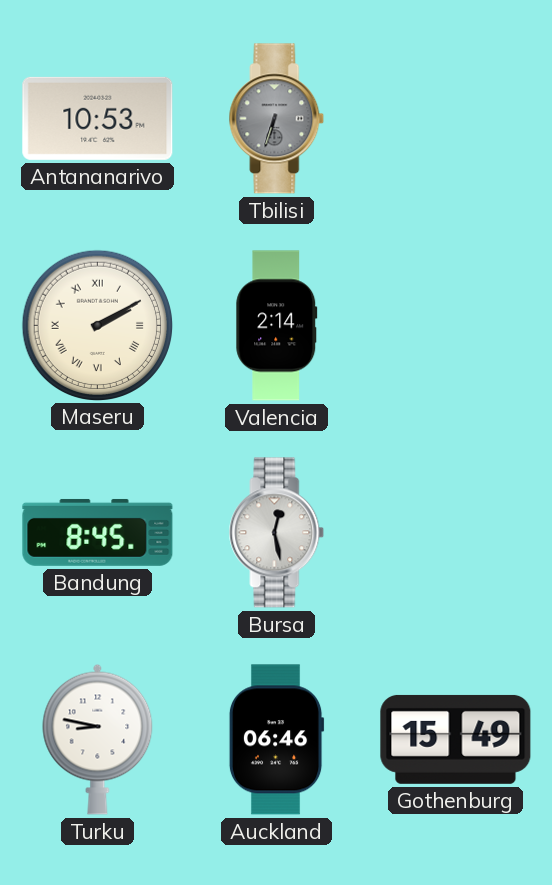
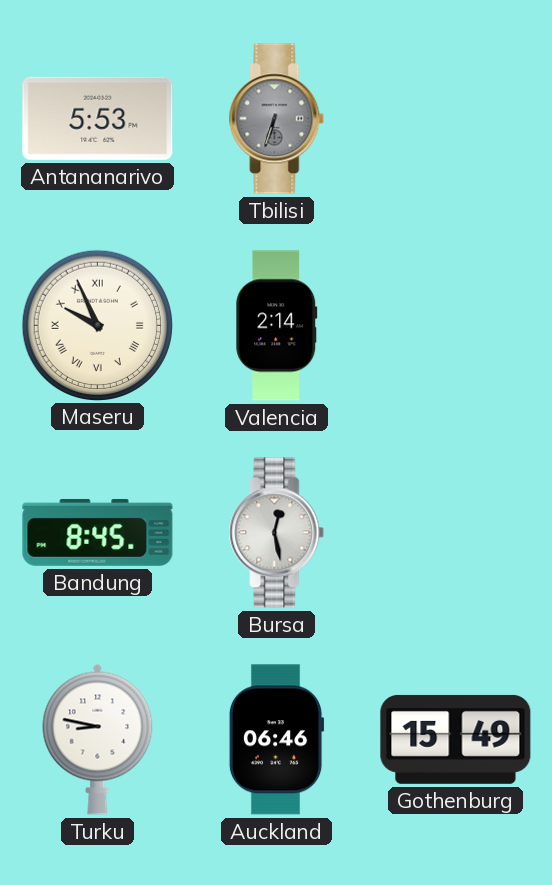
Antananarivo: 10:53 -> 5:53
Maseru: 2:10 -> 9:56
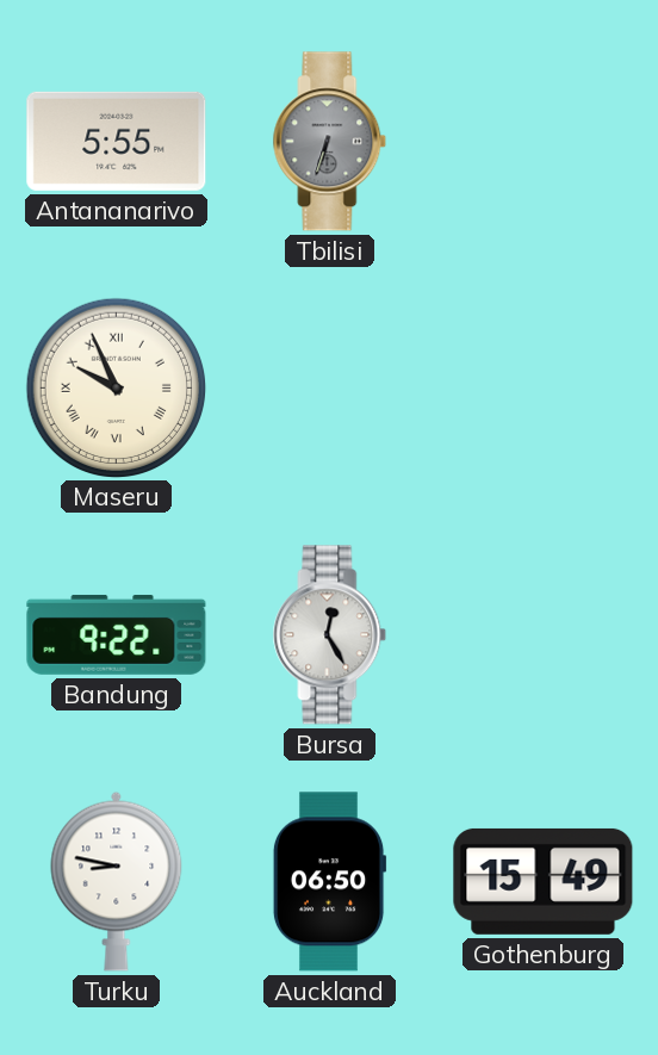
Antananarivo: 5:53 -> 5:55
Valencia: 2:14 -> none
Bandung: 8:45 -> 9:22
Bursa: 12:28 -> 12:25
Auckland: 06:46 -> 06:50
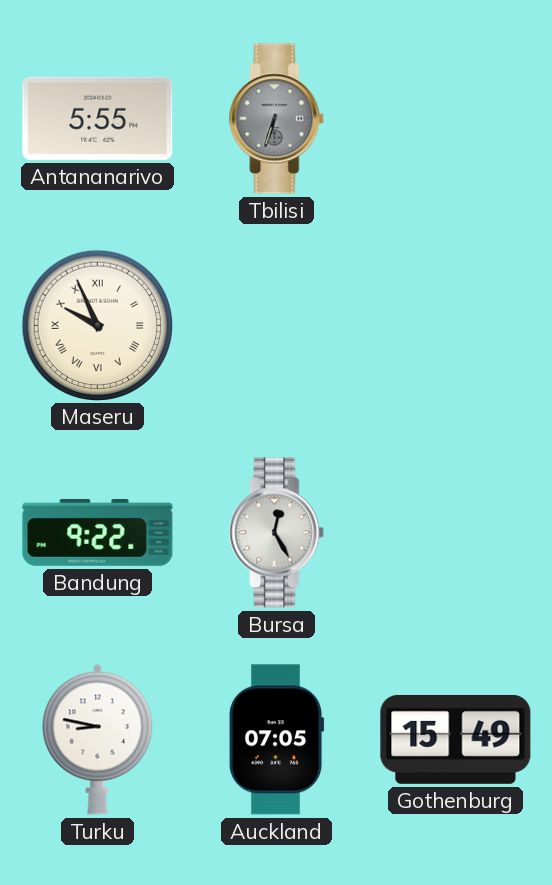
Auckland: 06:50 -> 07:05
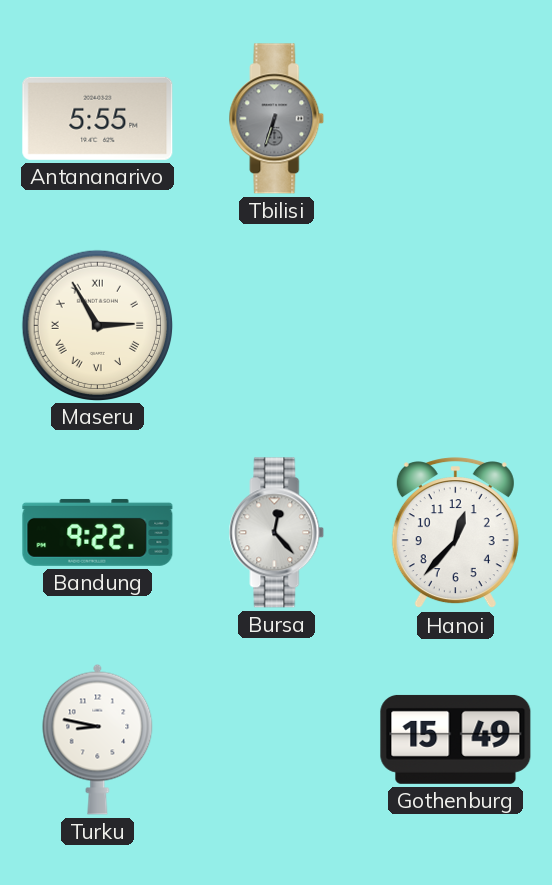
Maseru: 9:56 -> 2:55
Bursa: 12:25 -> 12:23
Hanoi: none -> 12:37
Auckland: 07:05 -> none
